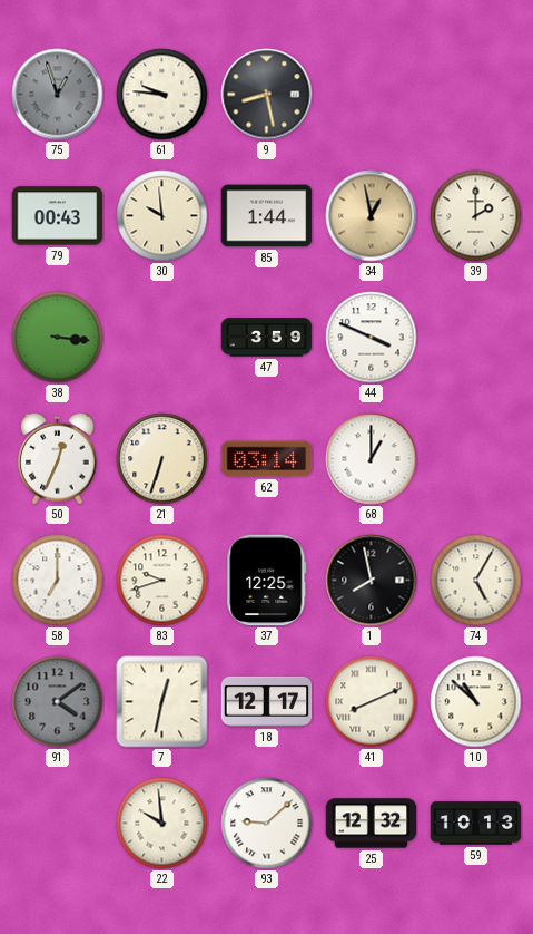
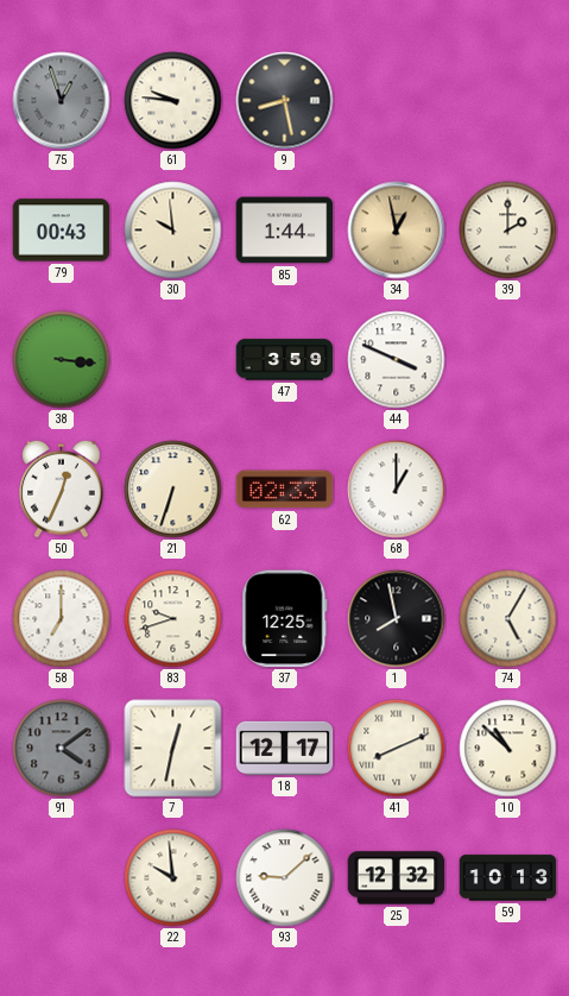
62: 03:14 -> 02:33
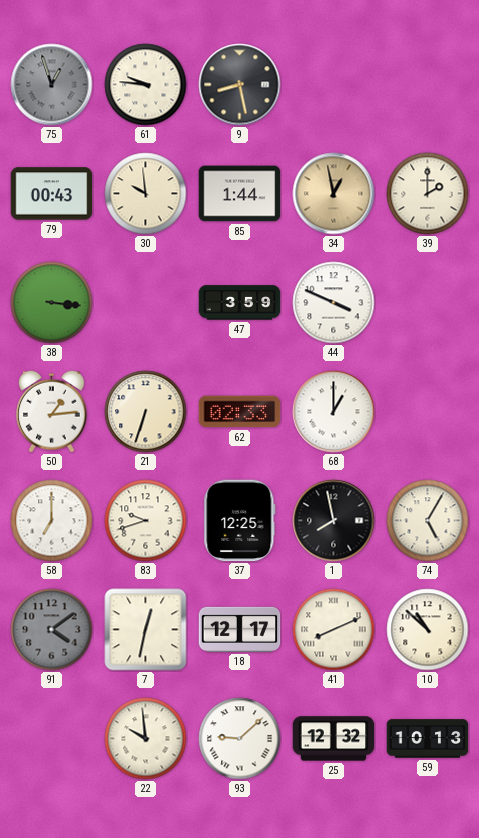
50: 12:34 -> 1:14
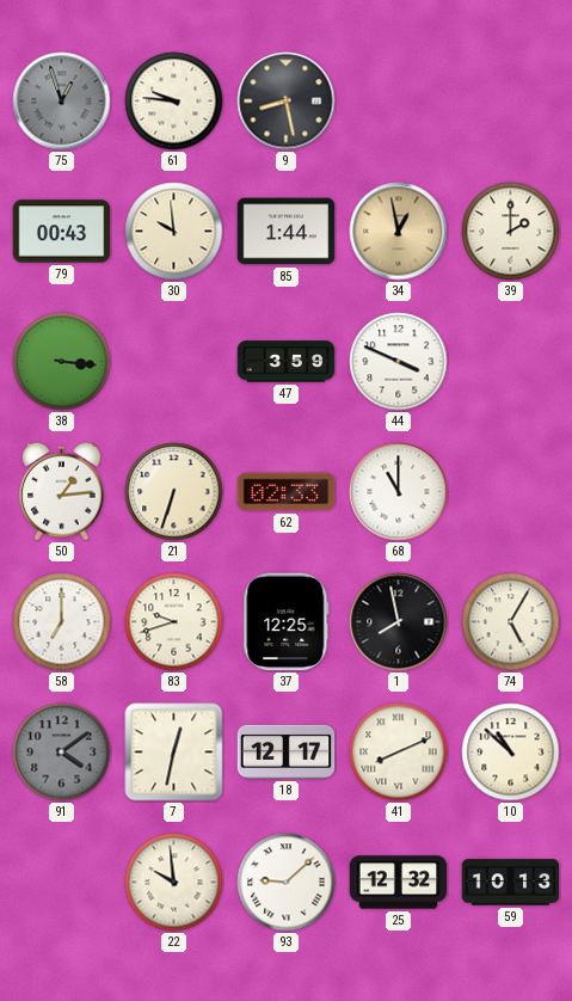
68: 1:00 -> 11:00
